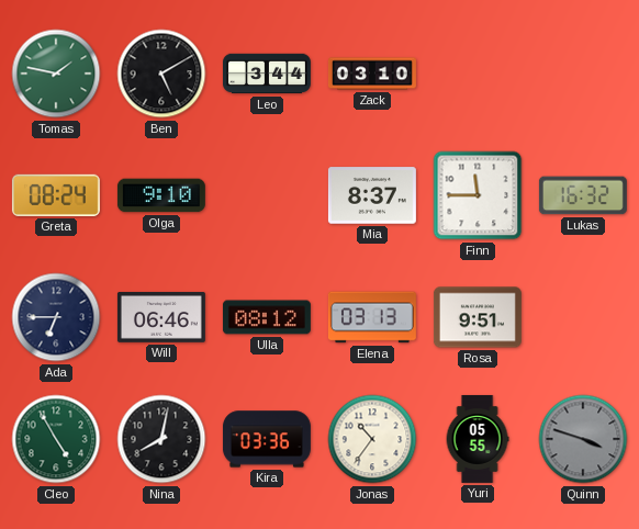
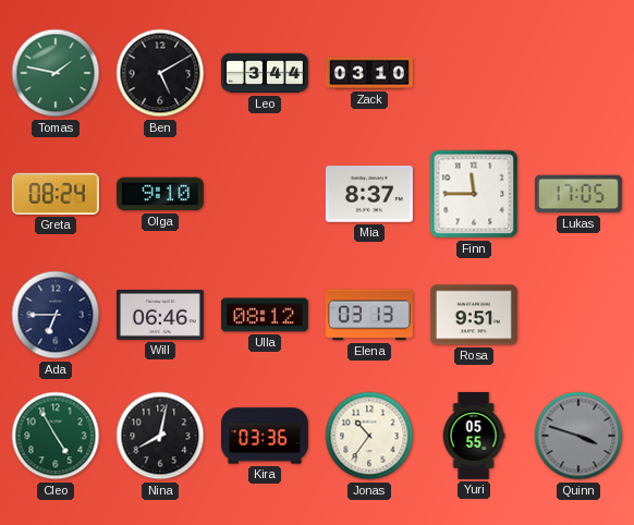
Lukas: 16:32 -> 17:05
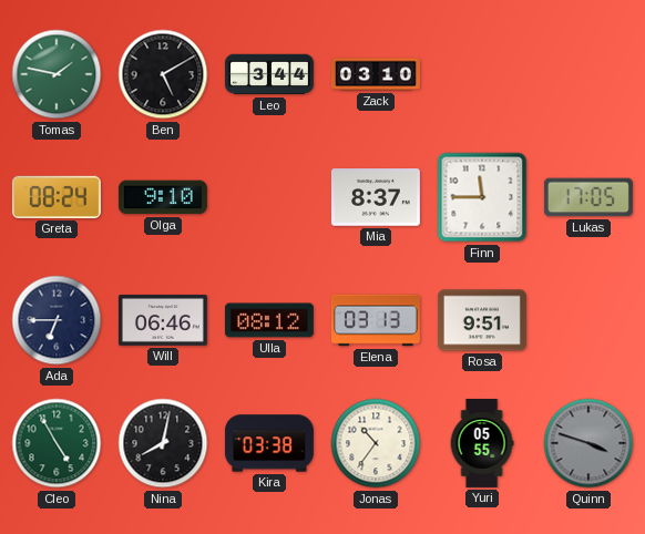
Kira: 03:36 -> 03:38
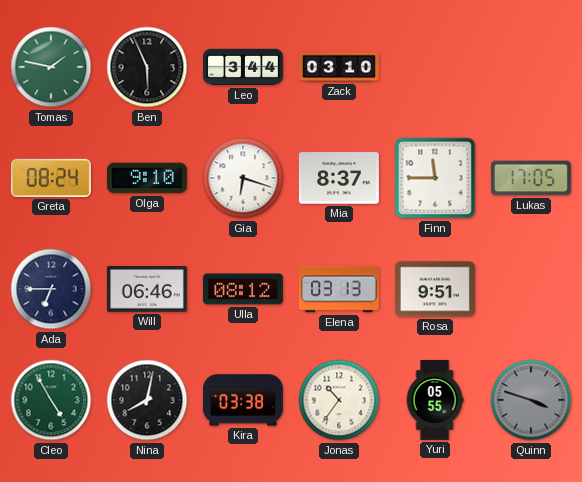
Ben: 5:10 -> 5:56
Gia: none -> 6:18
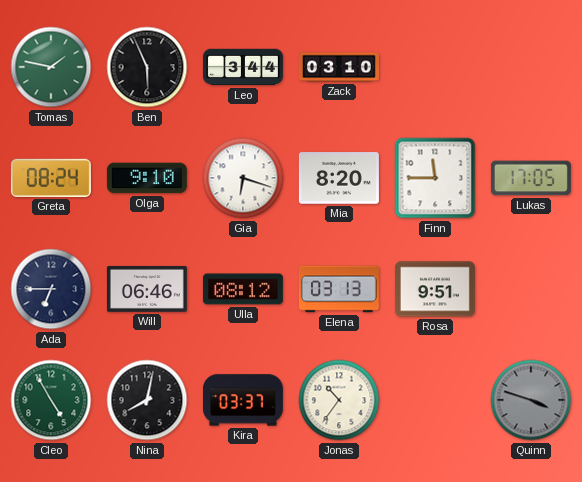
Mia: 8:37 -> 8:20
Kira: 03:38 -> 03:37
Yuri: 05:55 -> none
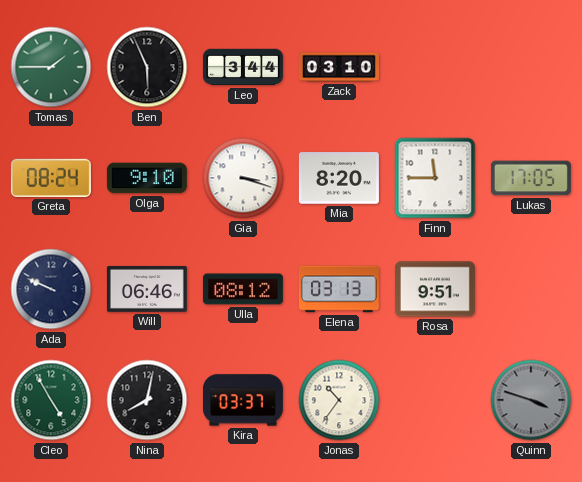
Tomas: 1:47 -> 1:45
Gia: 6:18 -> 3:18
Ada: 6:45 -> 9:49
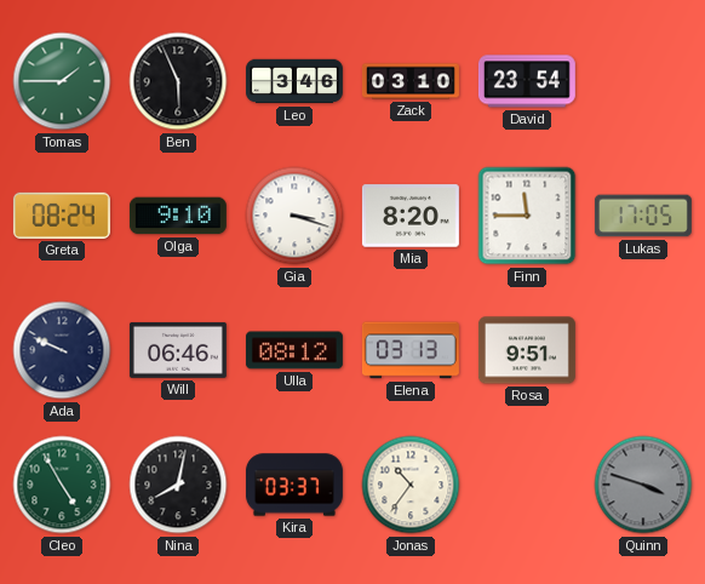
Leo: 3:44 -> 3:46
David: none -> 23:54
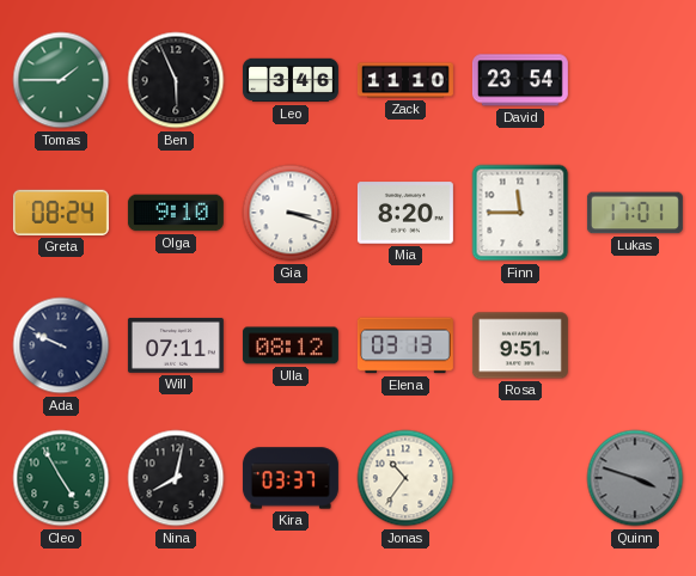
Zack: 03:10 -> 11:10
Lukas: 17:05 -> 17:01
Will: 06:46 -> 07:11
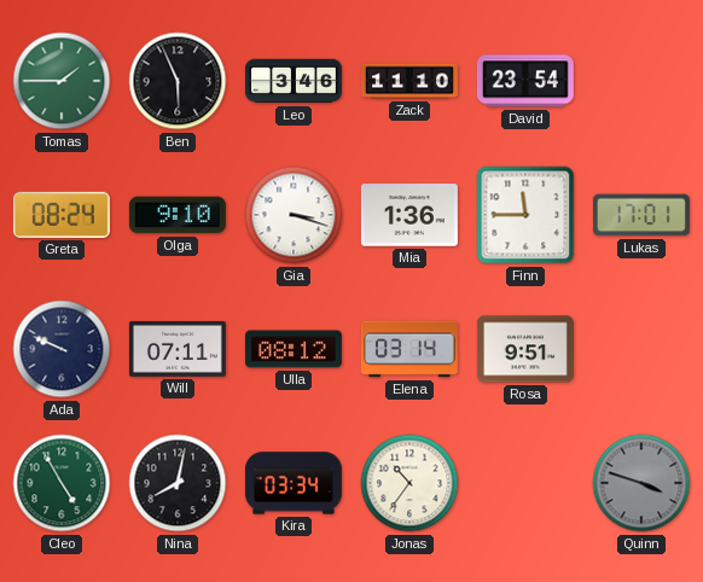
Mia: 8:20 -> 1:36
Elena: 03:13 -> 03:14
Kira: 03:37 -> 03:34
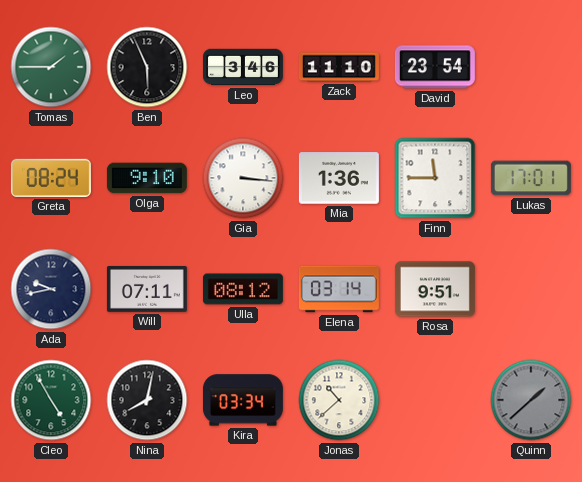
Gia: 3:18 -> 3:16
Ada: 9:49 -> 9:43
Jonas: 10:36 -> 10:38
Quinn: 3:48 -> 1:38
